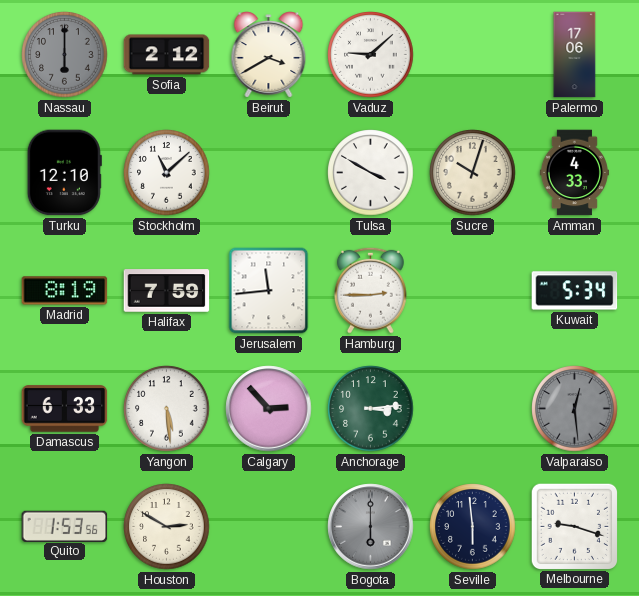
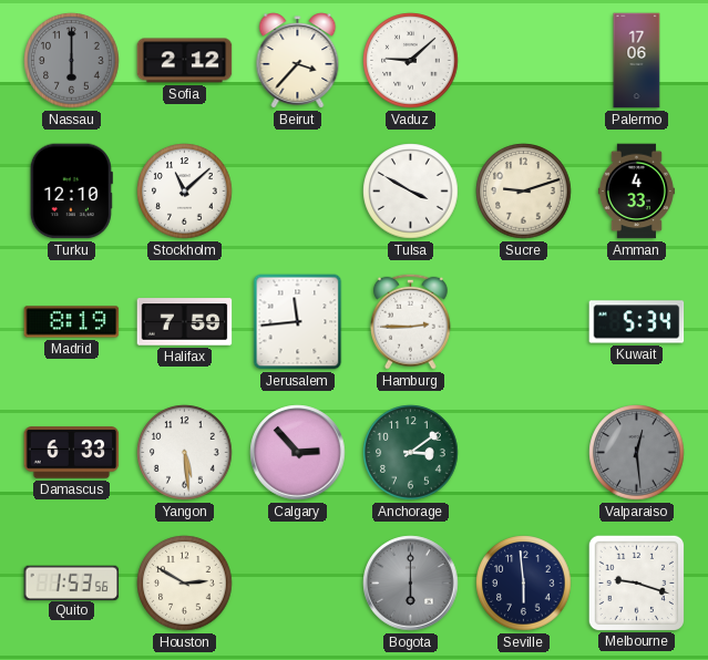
Beirut: 3:40 -> 3:37
Sucre: 10:03 -> 9:12
Anchorage: 3:14 -> 3:09
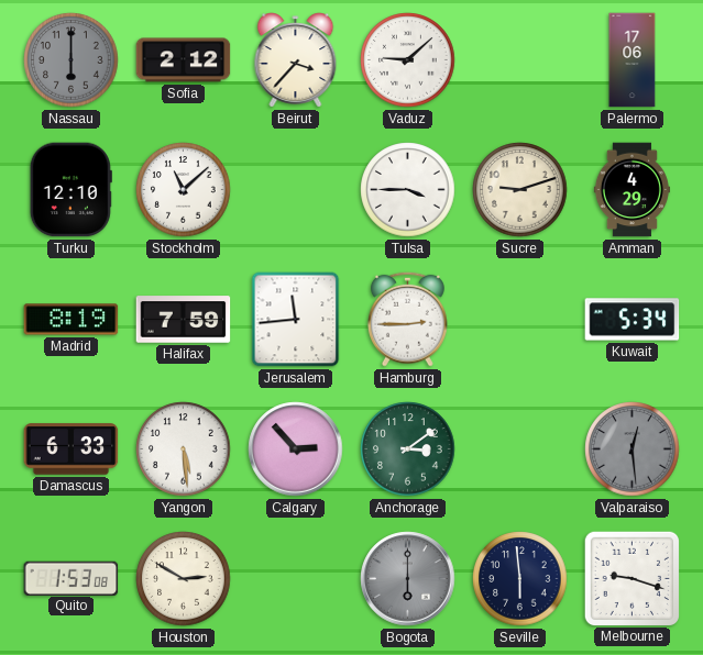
Tulsa: 3:50 -> 3:45
Amman: 4:33 -> 4:29
Quito: 1:53:56 -> 1:53:08
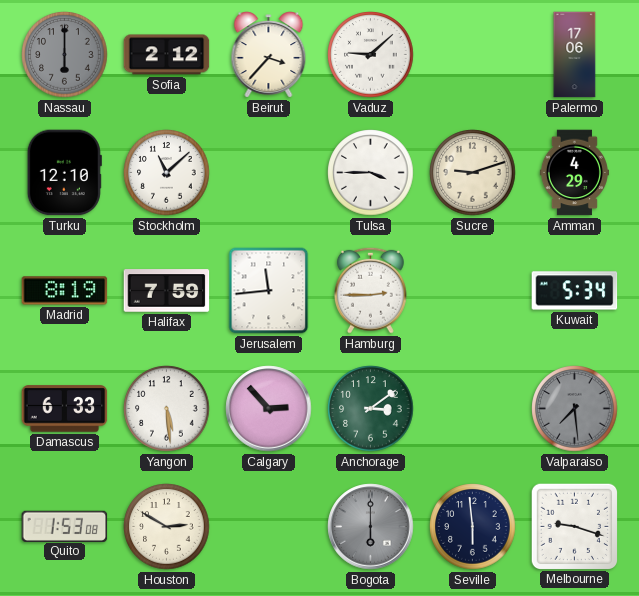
Valparaiso: 12:29 -> 7:29
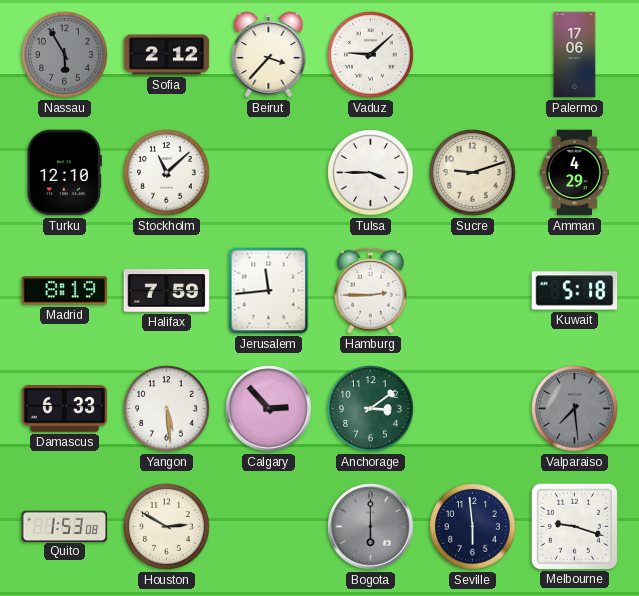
Nassau: 6:00 -> 5:55
Kuwait: 5:34 -> 5:18
